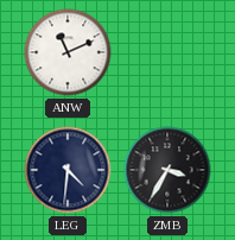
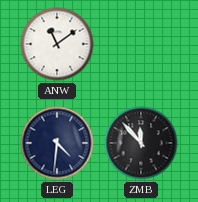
ANW: 11:11 -> 11:09
ZMB: 3:35 -> 11:53
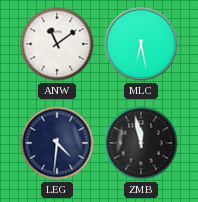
MLC: none -> 6:28
ZMB: 11:53 -> 11:58
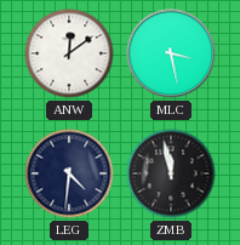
ANW: 11:09 -> 12:09
MLC: 6:28 -> 3:28
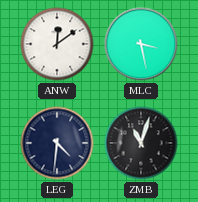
ZMB: 11:58 -> 11:03
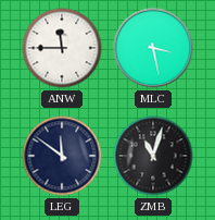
ANW: 12:09 -> 11:45
LEG: 4:31 -> 11:51
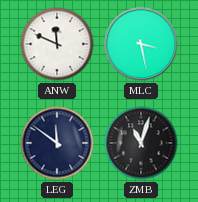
ANW: 11:45 -> 11:49
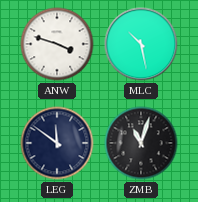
ANW: 11:49 -> 3:48
MLC: 3:28 -> 10:28
